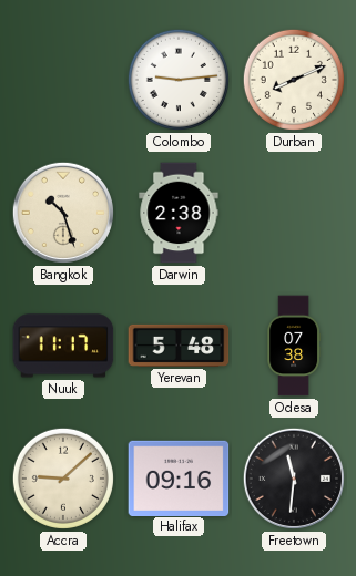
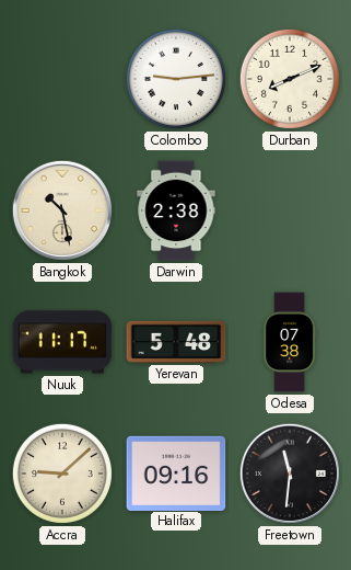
Bangkok: 10:27 -> 10:28
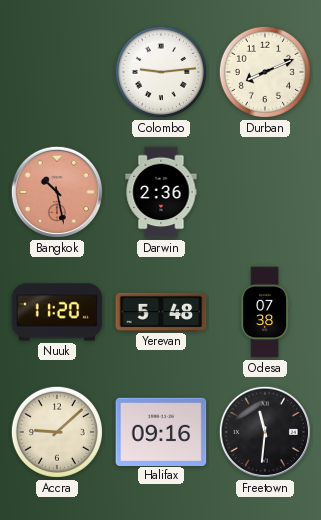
Bangkok dial: cream -> salmon
Darwin: 2:38 -> 2:36
Nuuk: 11:17 -> 11:20
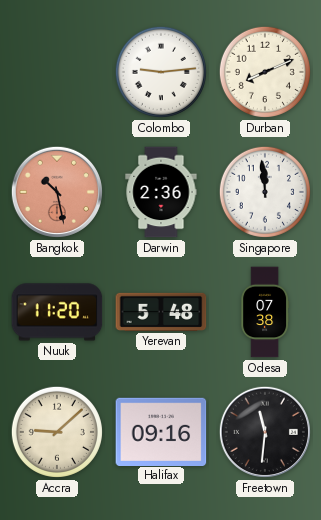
Singapore: none -> 11:59
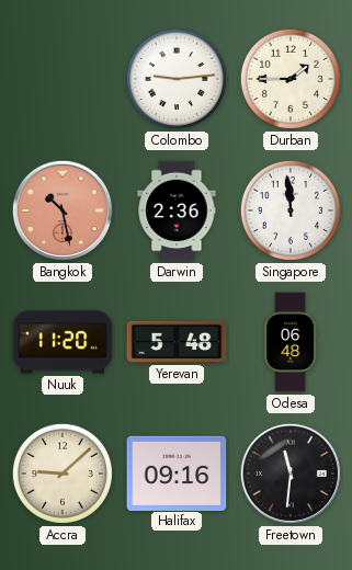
Durban: 8:11 -> 1:45
Odesa: 07:38 -> 06:48
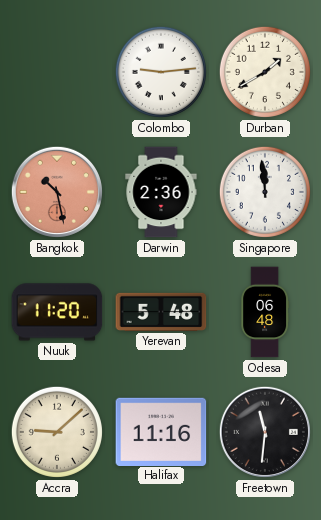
Durban: 1:45 -> 1:40
Halifax: 09:16 -> 11:16
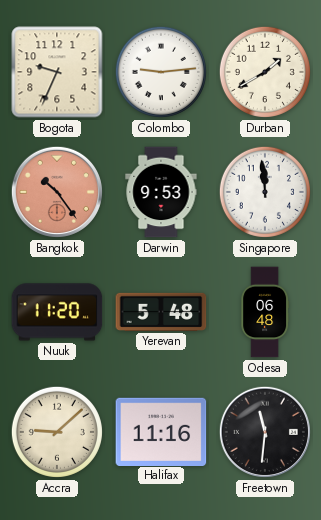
Bogota: none -> 9:34
Bangkok: 10:28 -> 10:24
Darwin: 2:36 -> 9:53
